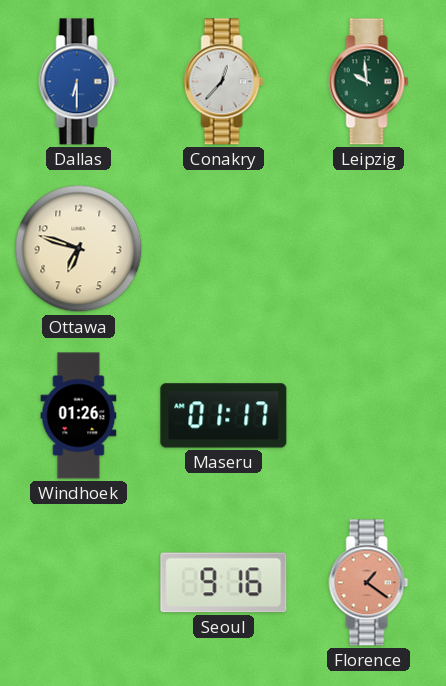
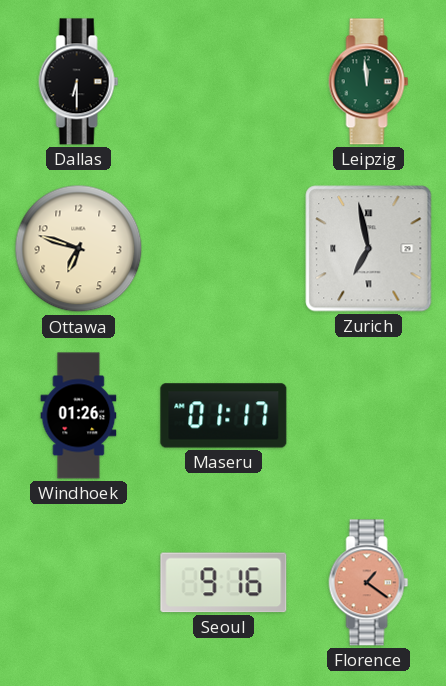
Dallas dial: blue -> black
Conakry: 12:37 -> none
Leipzig: 9:59 -> 11:59
Zurich: none -> 6:58
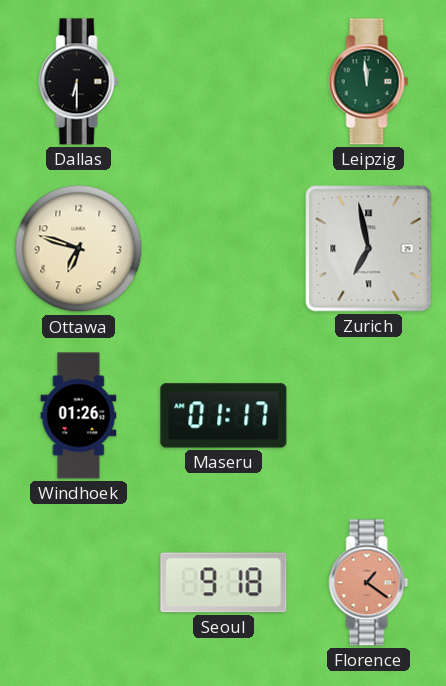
Seoul: 9:16 -> 9:18
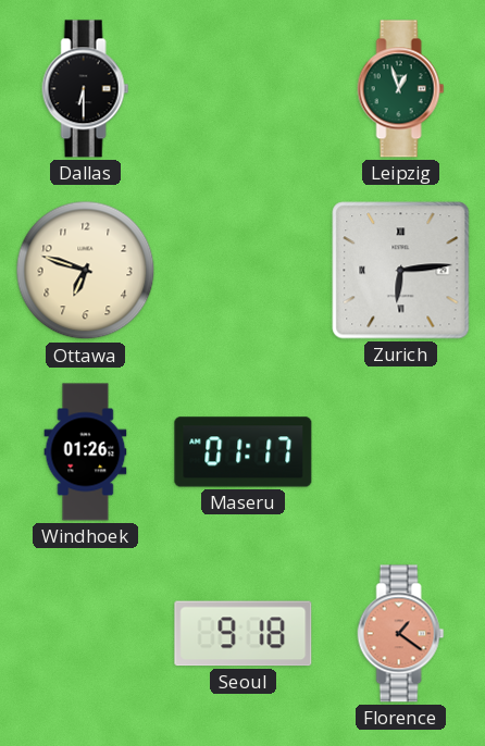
Leipzig: 11:59 -> 12:57
Zurich: 6:58 -> 6:14
